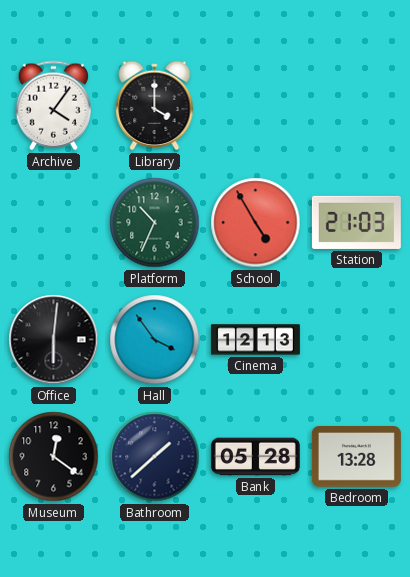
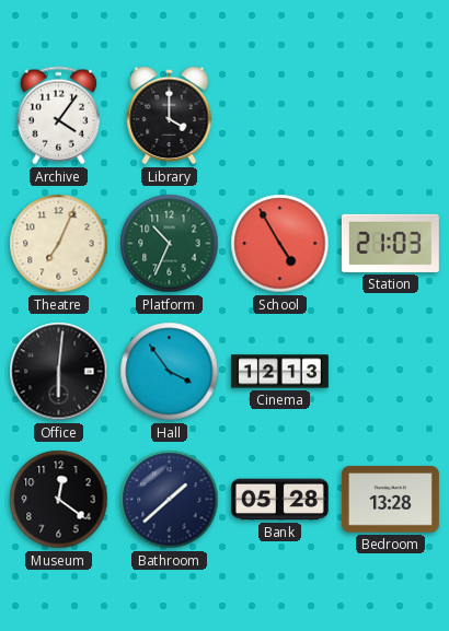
Theatre: none -> 7:04
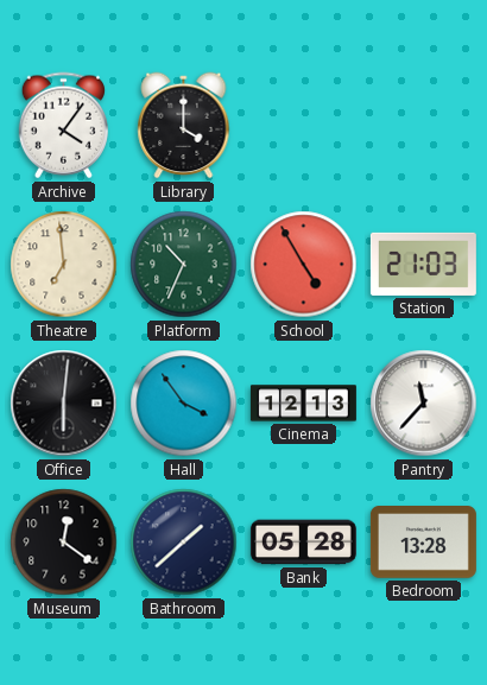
Theatre: 7:04 -> 6:59
Pantry: none -> 11:37
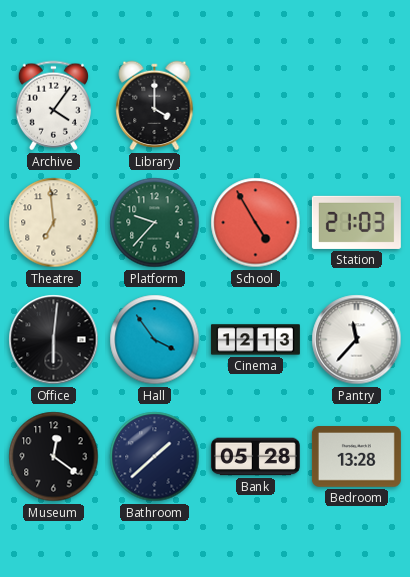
Platform: 10:34 -> 9:37
